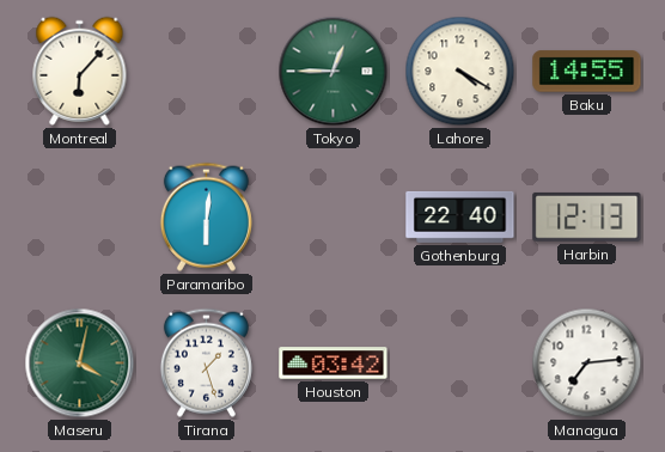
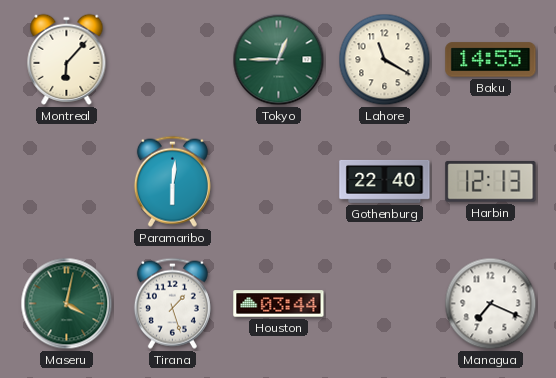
Lahore: 4:20 -> 11:20
Houston: 03:42 -> 03:44
Managua: 7:14 -> 7:19
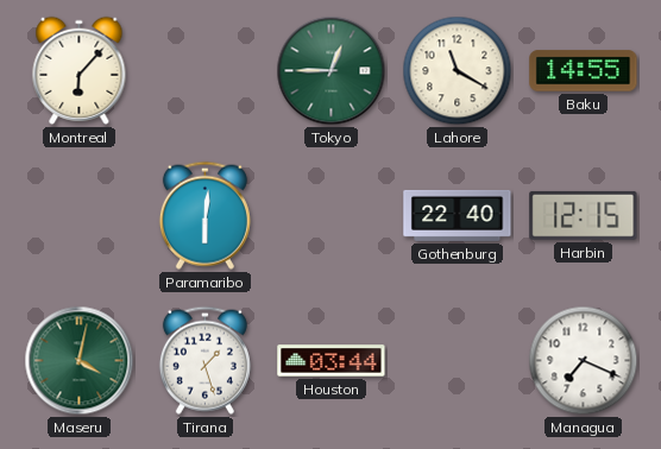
Harbin: 12:13 -> 12:15
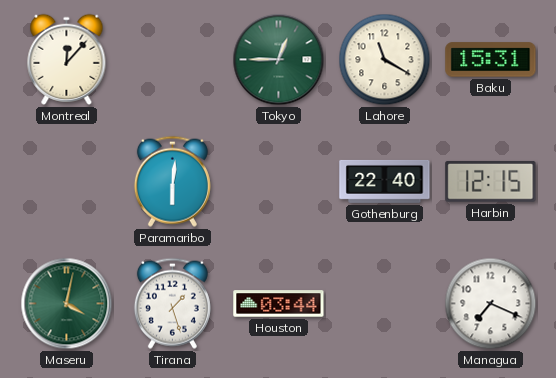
Montreal: 6:07 -> 12:07
Baku: 14:55 -> 15:31
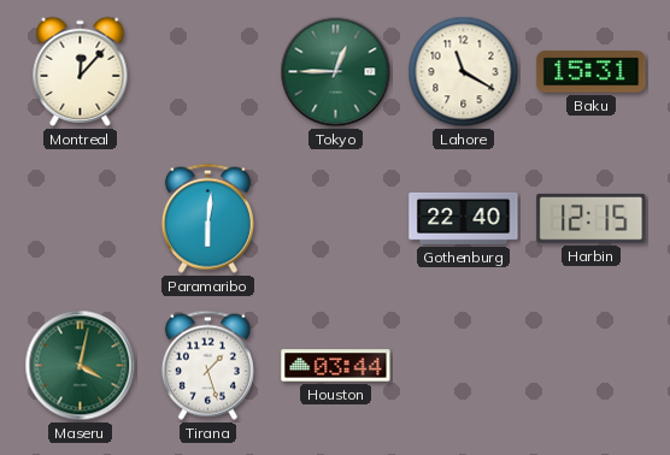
Managua: 7:19 -> none
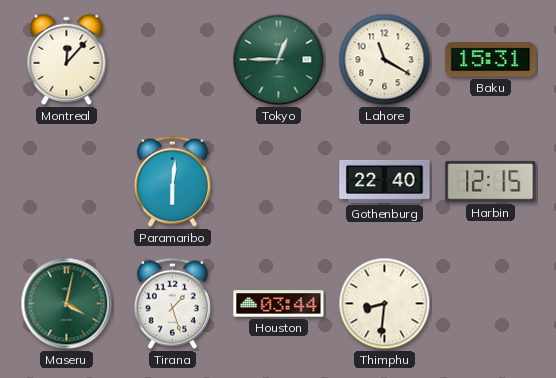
Thimphu: none -> 8:31
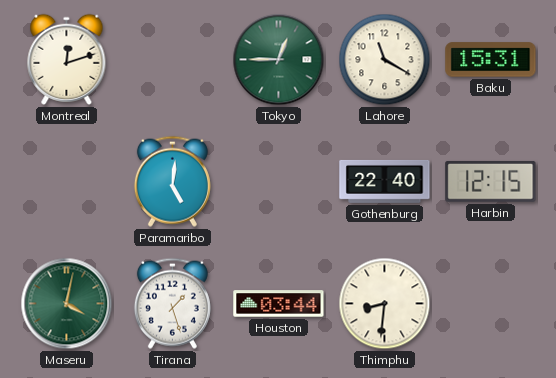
Montreal: 12:07 -> 12:12
Paramaribo: 6:01 -> 5:01
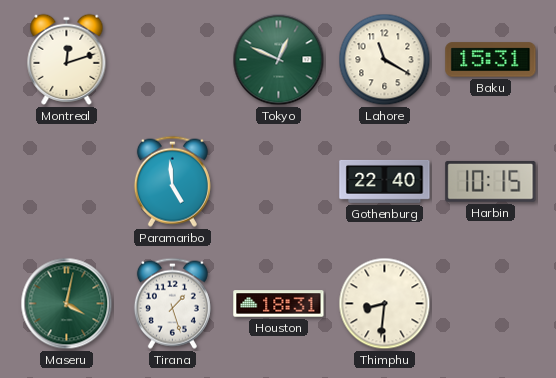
Tokyo: 12:45 -> 12:49
Paramaribo: 5:01 -> 4:59
Harbin: 12:15 -> 10:15
Houston: 03:44 -> 18:31
